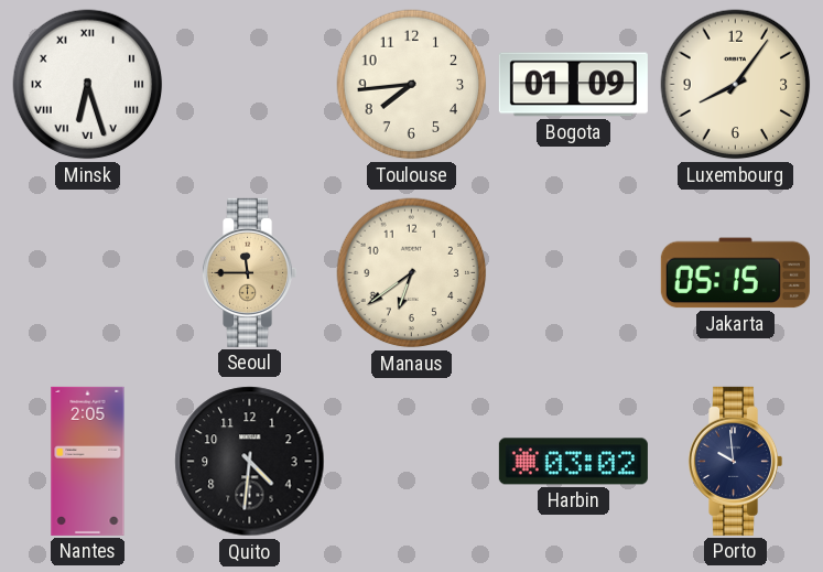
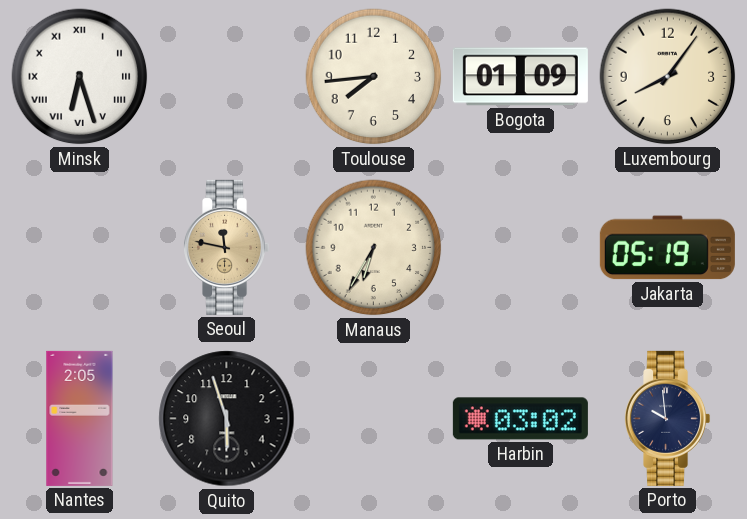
Seoul: 11:45 -> 11:47
Manaus: 6:39 -> 6:35
Jakarta: 05:15 -> 05:19
Quito: 4:31 -> 5:57
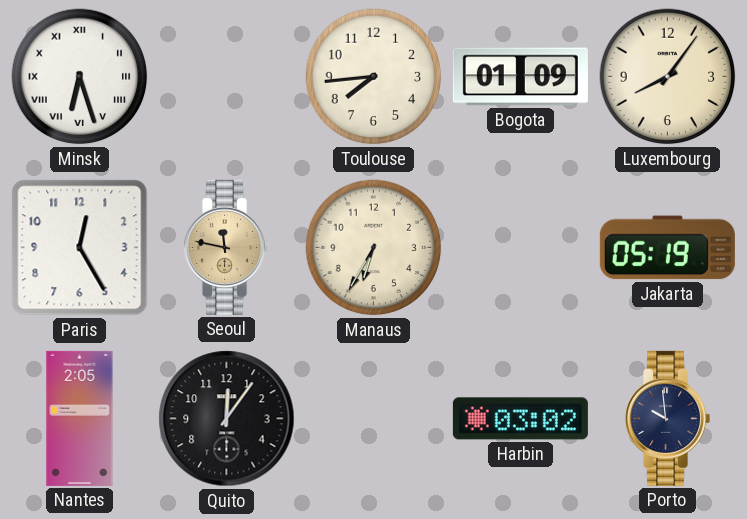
Paris: none -> 12:25
Quito: 5:57 -> 12:06
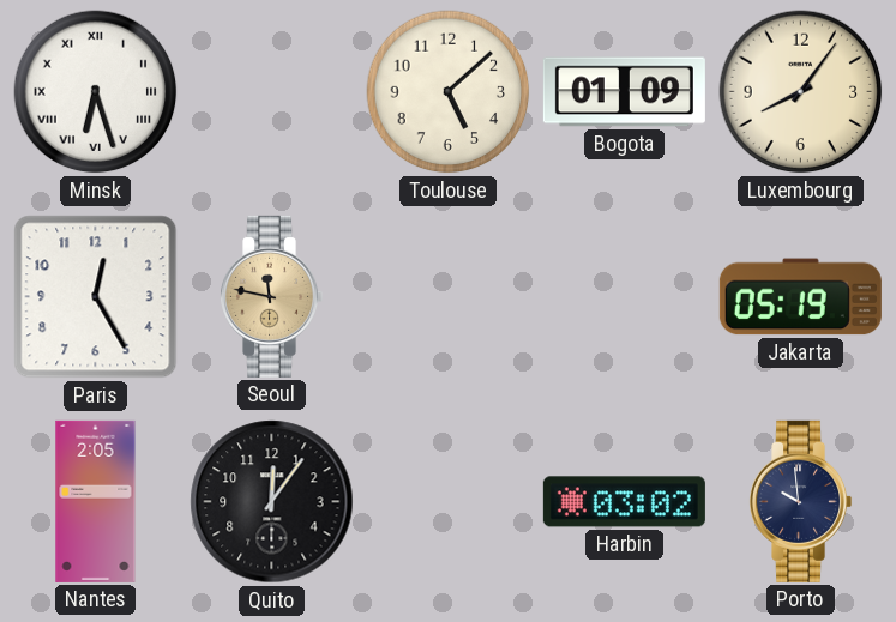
Toulouse: 7:44 -> 5:08
Manaus: 6:35 -> none
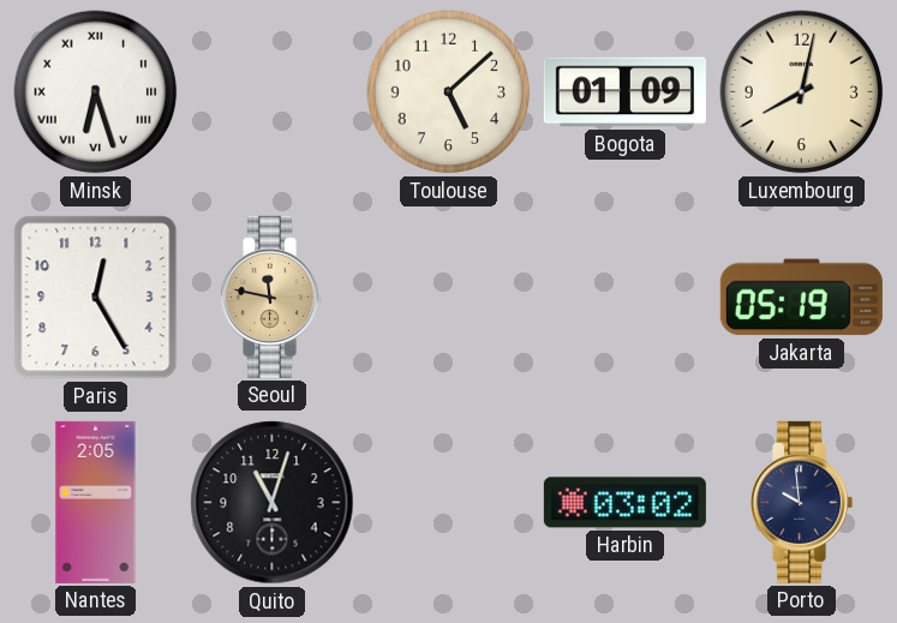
Luxembourg: 8:06 -> 8:02
Quito: 12:06 -> 11:03
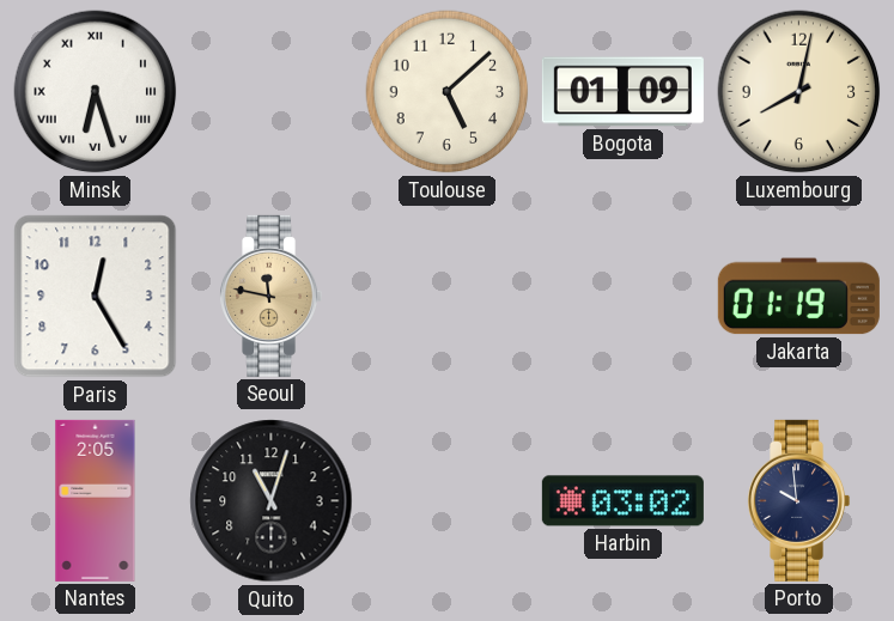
Jakarta: 05:19 -> 01:19
